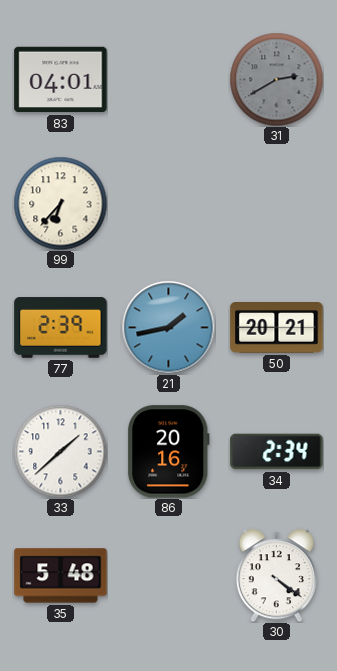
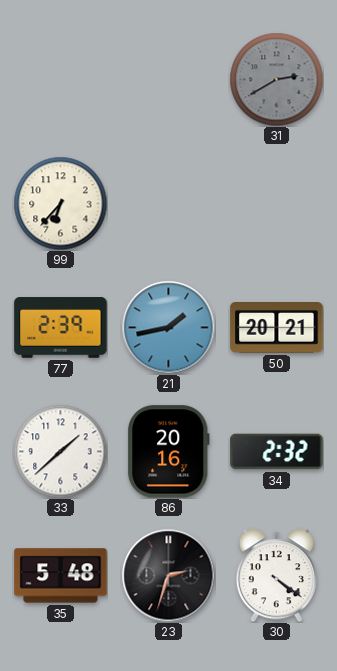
83: 04:01 -> none
34: 2:34 -> 2:32
23: none -> 2:33
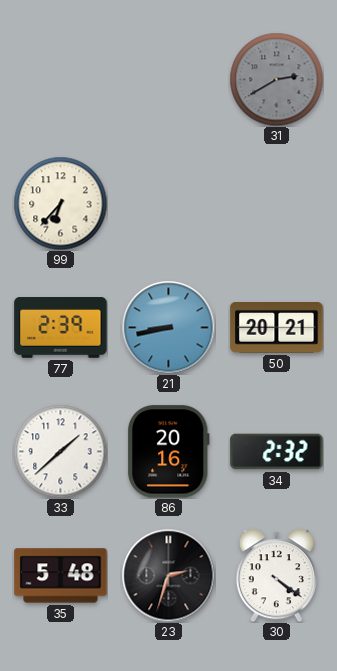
21: 1:43 -> 8:43
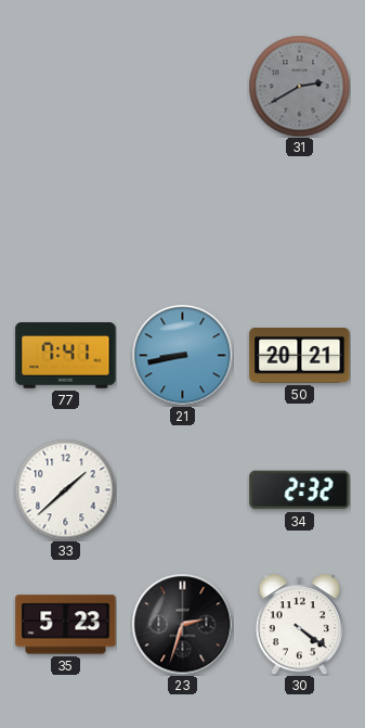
99: 6:37 -> none
77: 2:39 -> 7:41
86: 20:16 -> none
35: 5:48 -> 5:23
